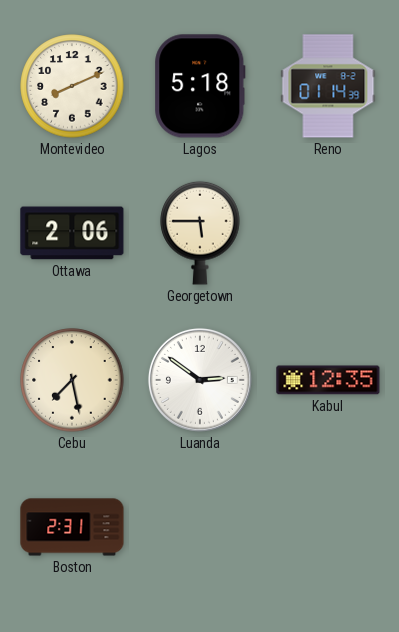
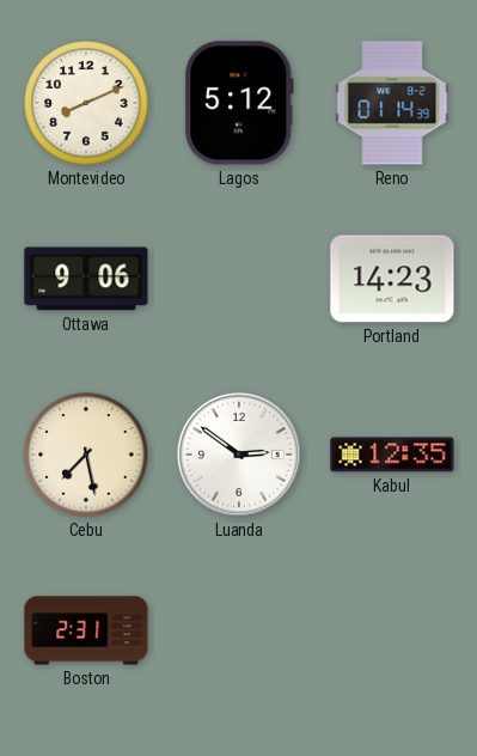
Lagos: 5:18 -> 5:12
Ottawa: 2:06 -> 9:06
Georgetown: 5:45 -> none
Portland: none -> 14:23
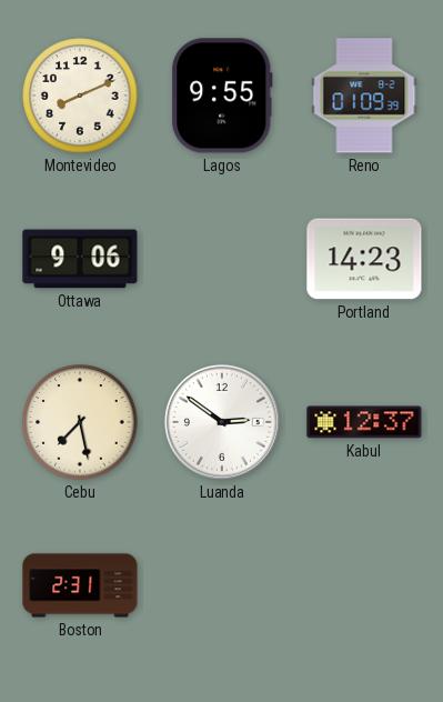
Lagos: 5:12 -> 9:55
Reno: 01:14 -> 01:09
Kabul: 12:35 -> 12:37
